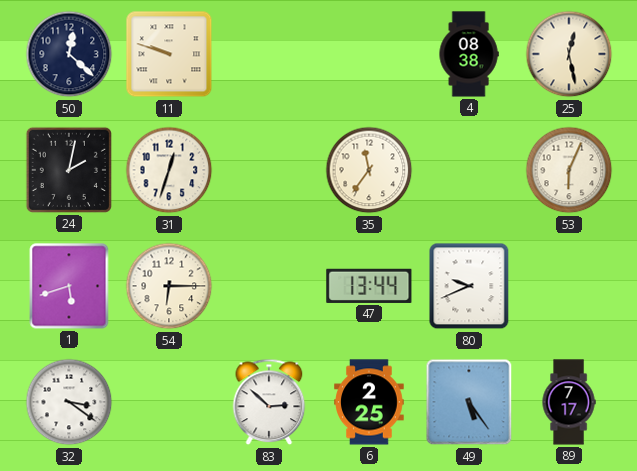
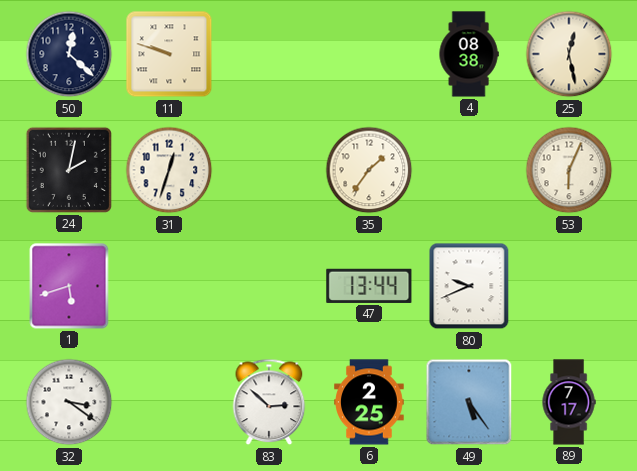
35: 11:36 -> 1:36
54: 6:15 -> none
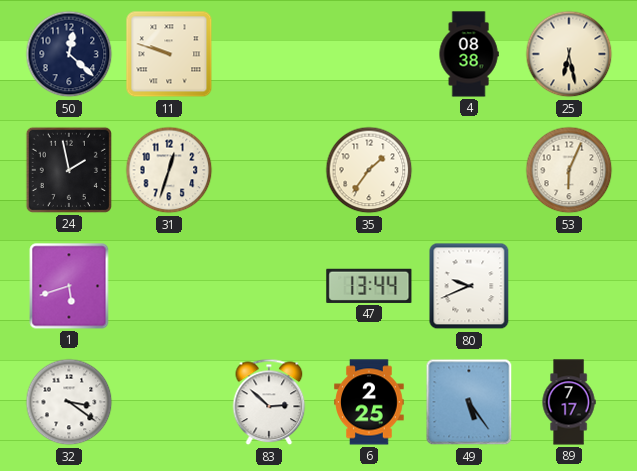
25: 12:28 -> 6:28
24: 2:02 -> 1:58
